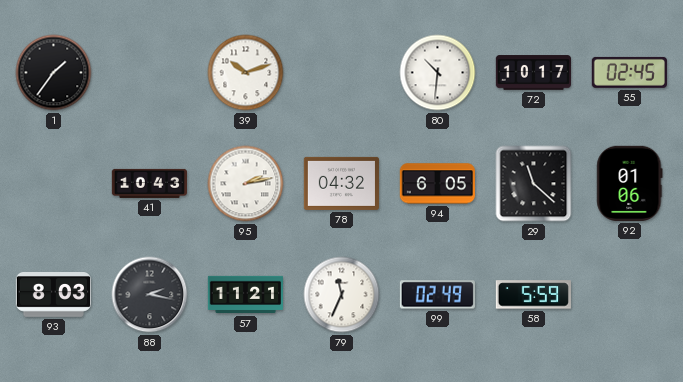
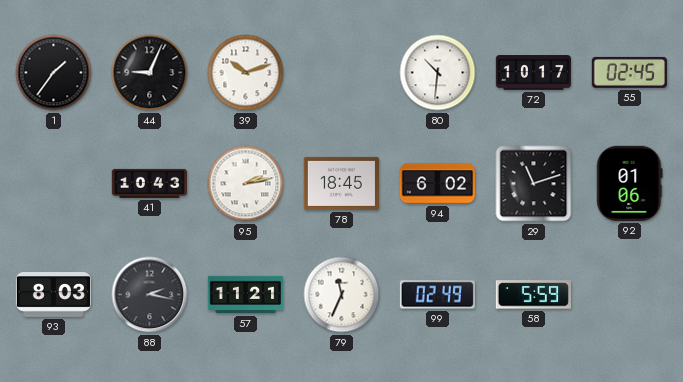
44: none -> 9:04
78: 04:32 -> 18:45
94: 6:05 -> 6:02
29: 11:22 -> 11:12
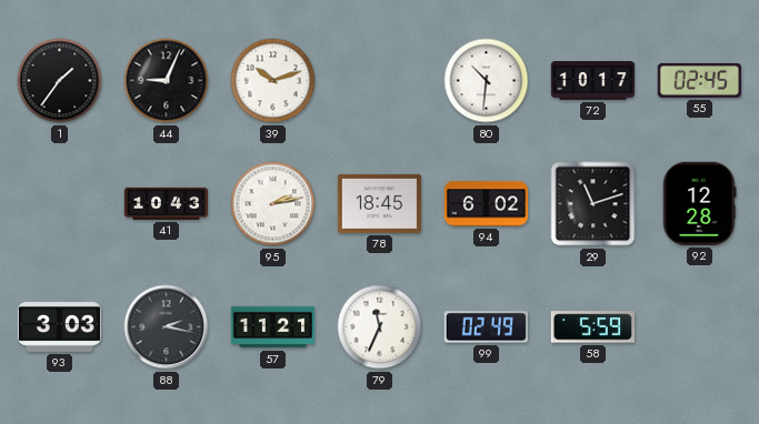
92: 01:06 -> 12:28
93: 8:03 -> 3:03
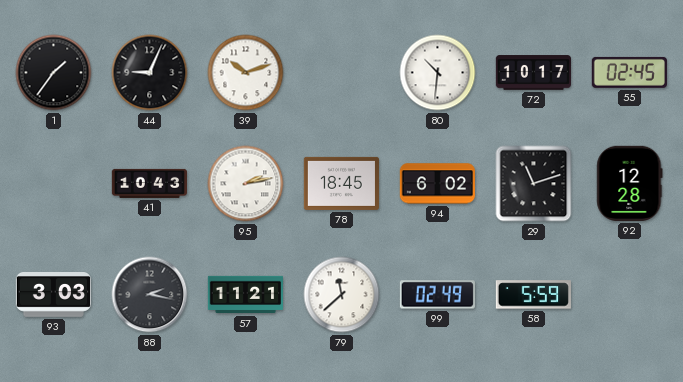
79: 11:34 -> 11:38
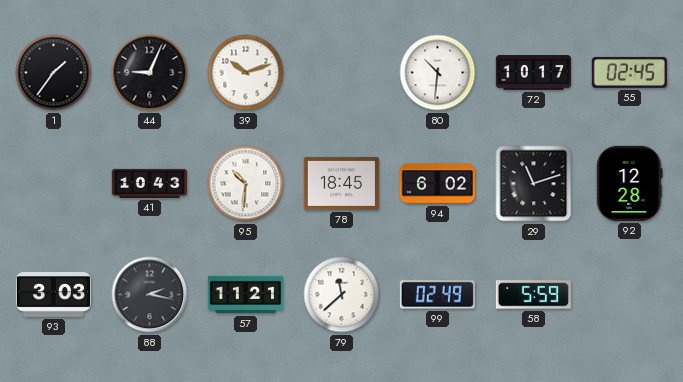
95: 2:13 -> 10:31
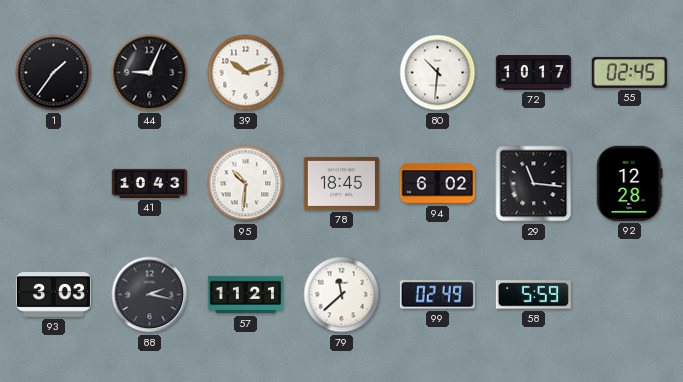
29: 11:12 -> 11:16
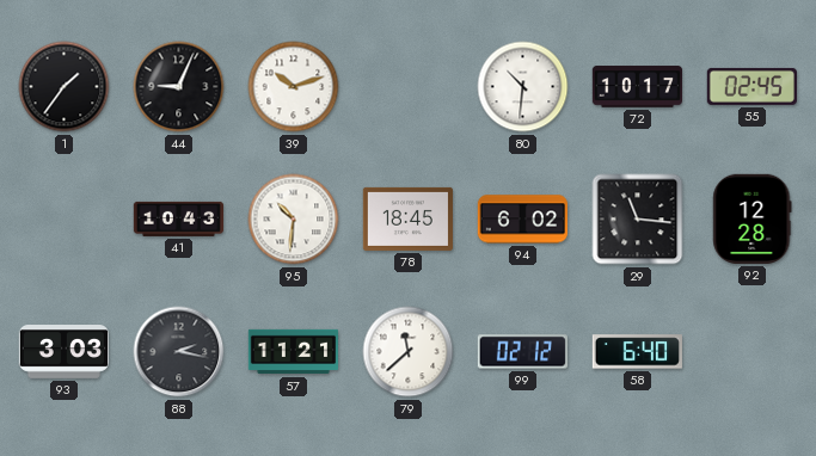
99: 02:49 -> 02:12
58: 5:59 -> 6:40
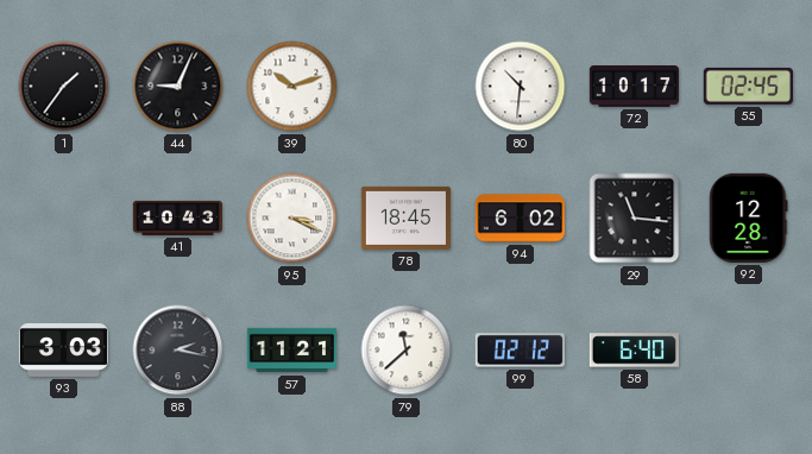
95: 10:31 -> 3:19
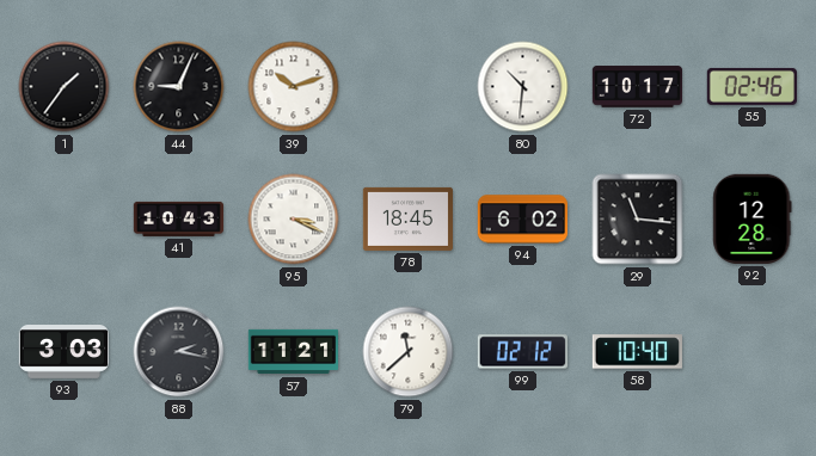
55: 02:45 -> 02:46
58: 6:40 -> 10:40
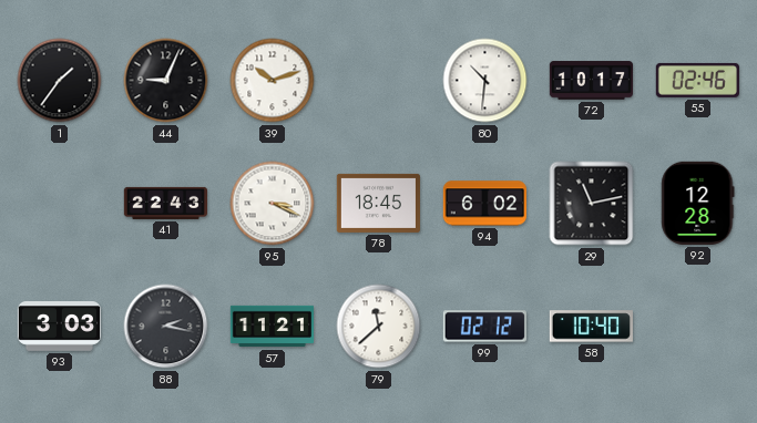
41: 10:43 -> 22:43
29: 11:16 -> 11:13
